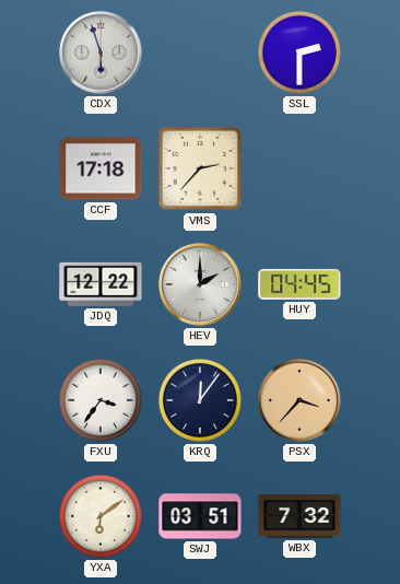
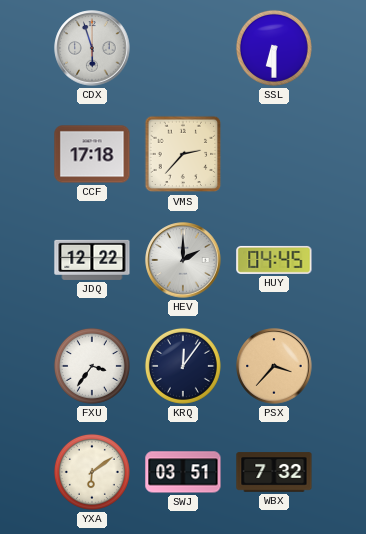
SSL: 2:30 -> 6:30
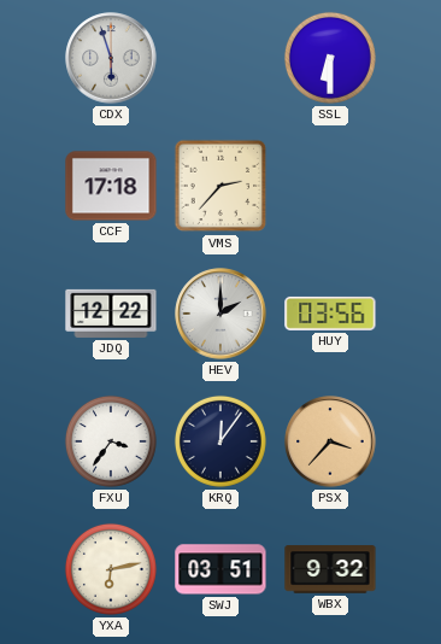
HUY: 04:45 -> 03:56
YXA: 6:09 -> 6:13
WBX: 7:32 -> 9:32
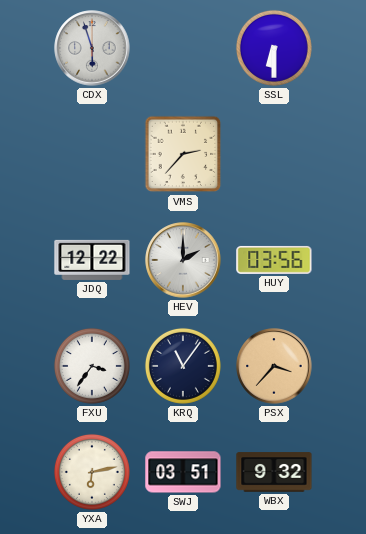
CCF: 17:18 -> none
KRQ: 12:06 -> 11:06
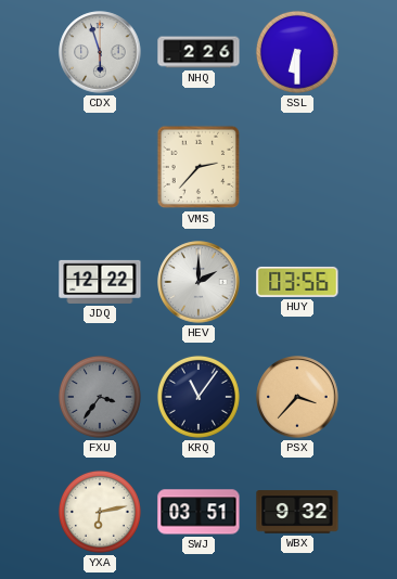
NHQ: none -> 2:26
FXU dial: white -> grey
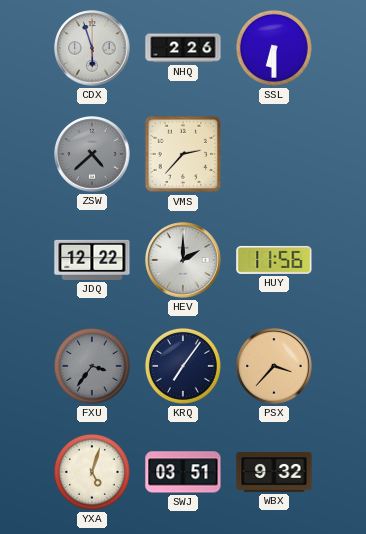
ZSW: none -> 4:38
HUY: 03:56 -> 11:56
KRQ: 11:06 -> 7:06
YXA: 6:13 -> 5:03
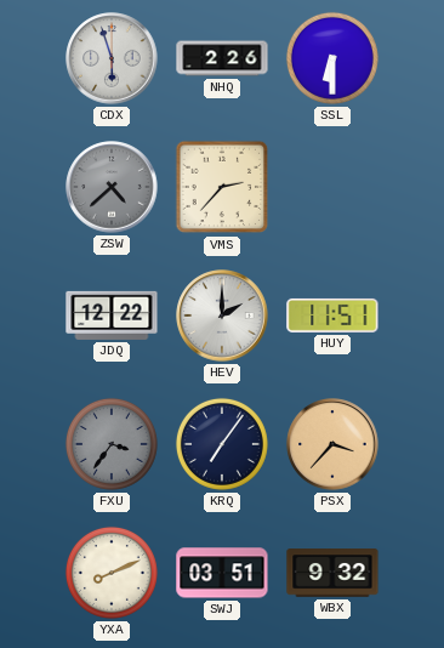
HUY: 11:56 -> 11:51
YXA: 5:03 -> 8:11
